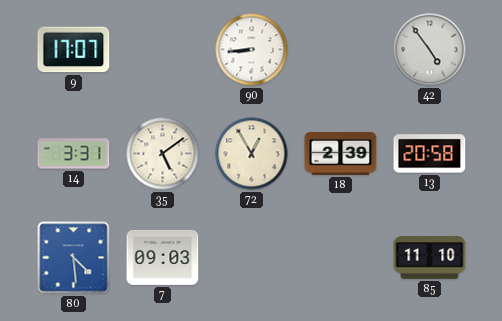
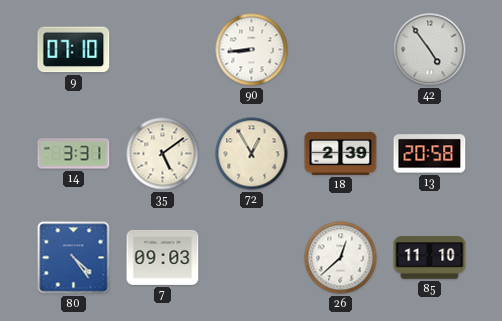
9: 17:07 -> 07:10
80: 4:29 -> 4:24
26: none -> 12:38
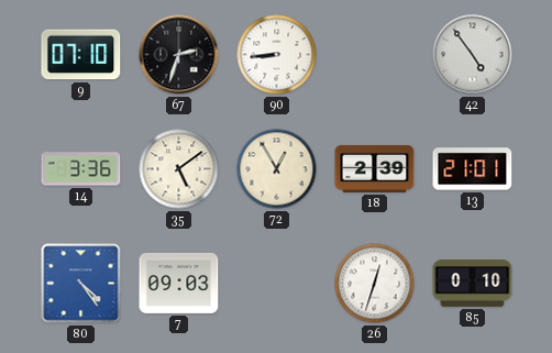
67: none -> 2:33
14: 3:31 -> 3:36
13: 20:58 -> 21:01
26: 12:38 -> 12:33
85: 11:10 -> 0:10
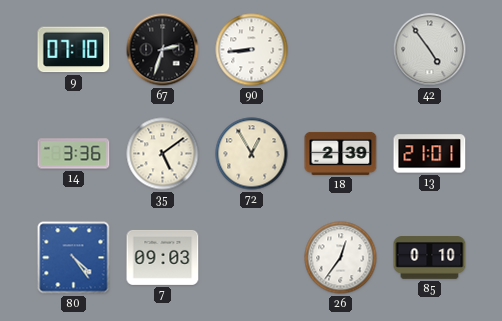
26: 12:33 -> 12:36
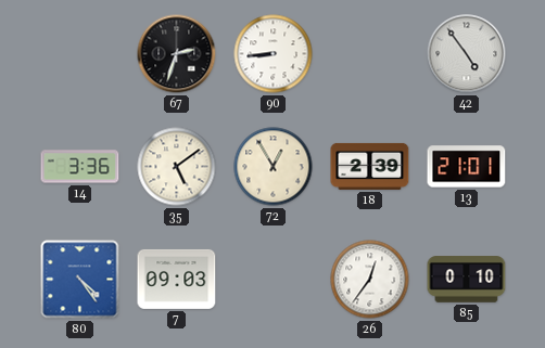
9: 07:10 -> none
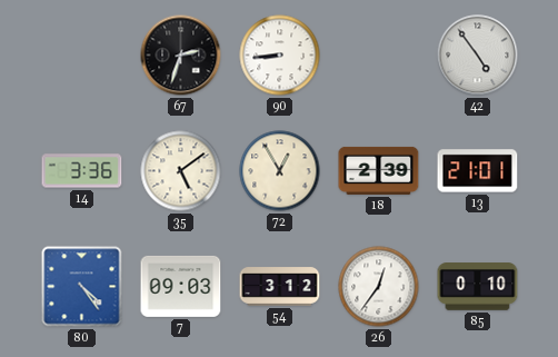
54: none -> 3:12
